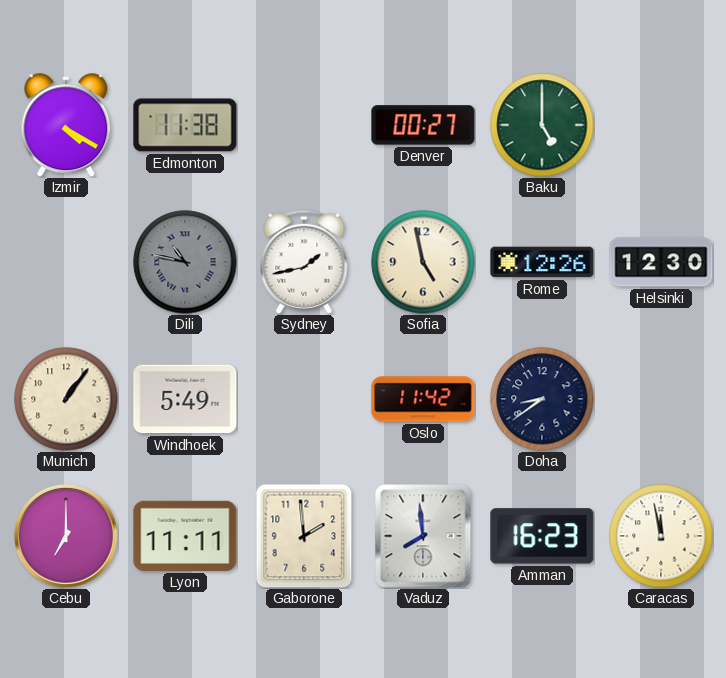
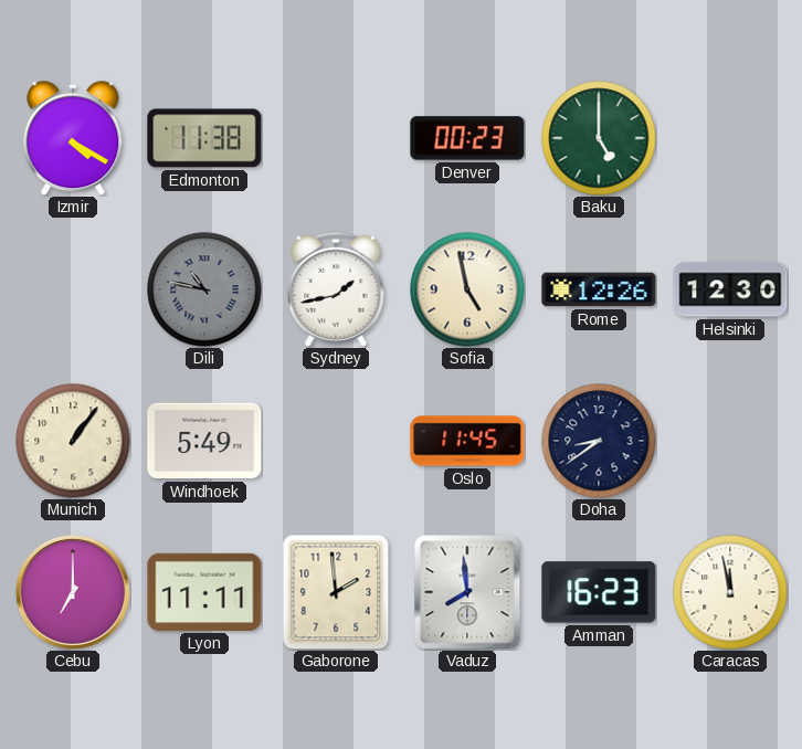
Denver: 00:27 -> 00:23
Oslo: 11:42 -> 11:45
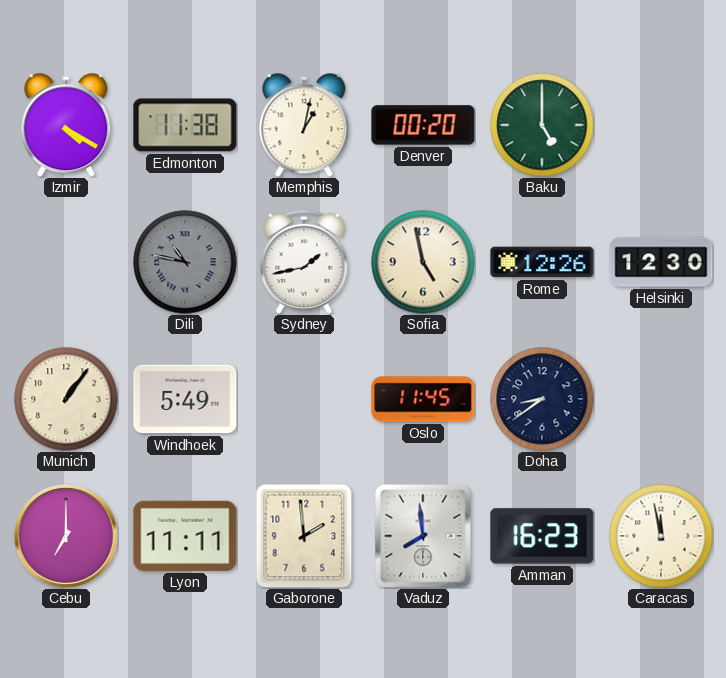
Memphis: none -> 1:02
Denver: 00:23 -> 00:20
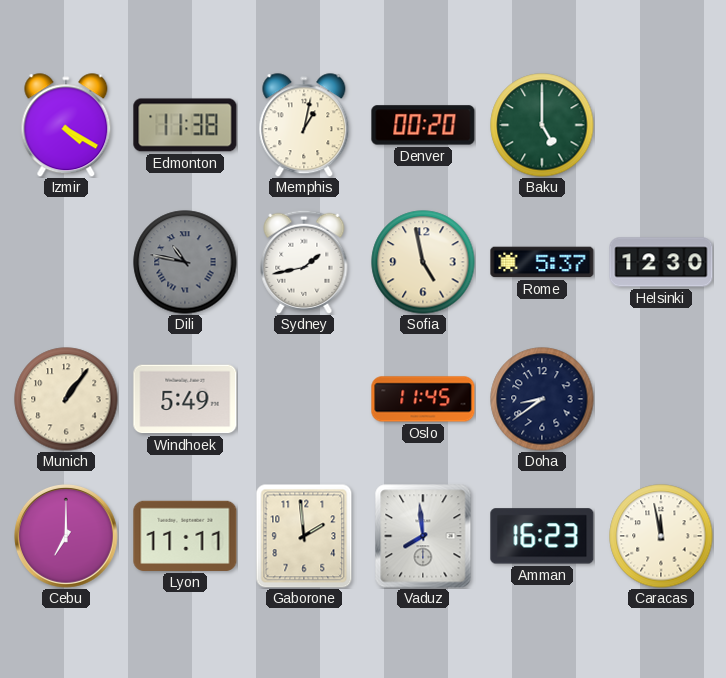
Rome: 12:26 -> 5:37
